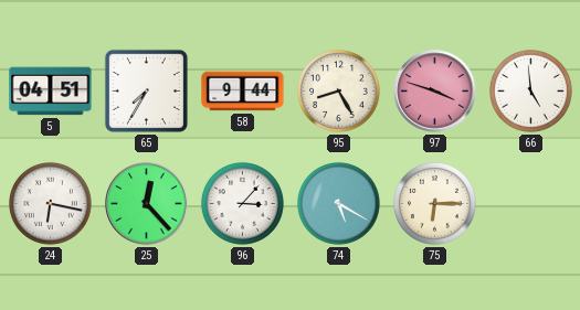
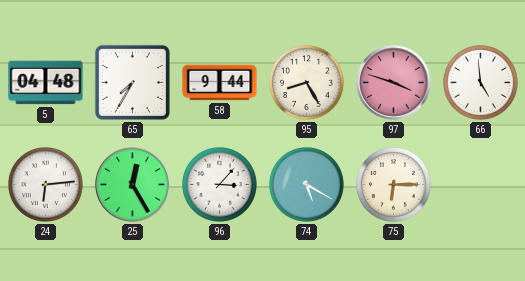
5: 04:51 -> 04:48
24: 6:17 -> 6:14
25: 12:23 -> 12:25
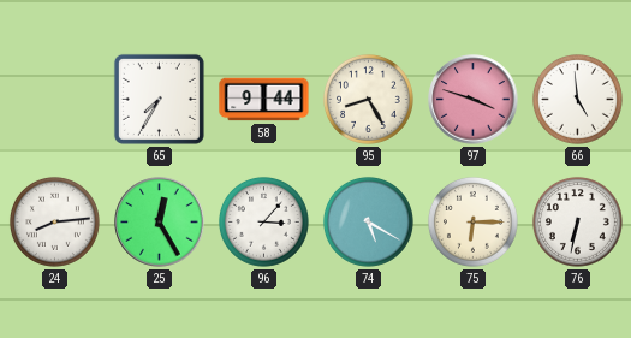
5: 04:48 -> none
24: 6:14 -> 8:14
76: none -> 6:32
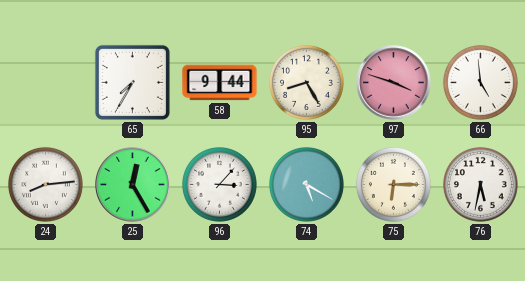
76: 6:32 -> 5:32
